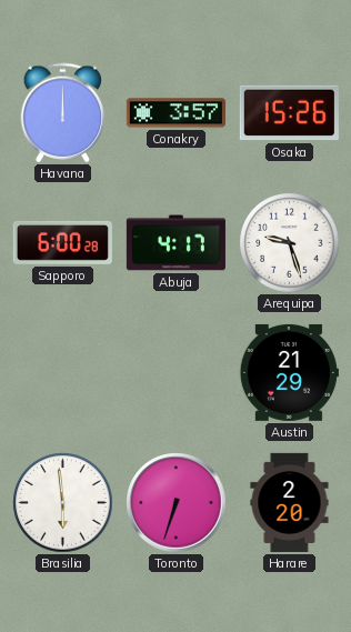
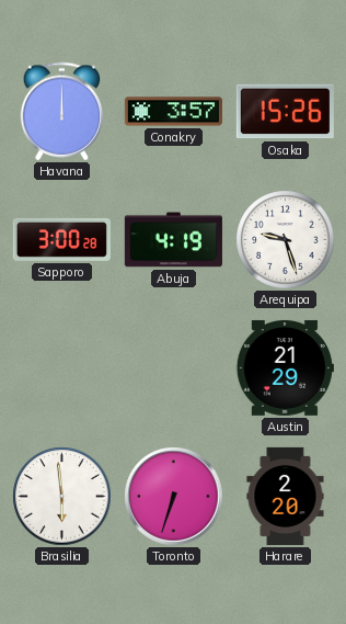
Sapporo: 6:00 -> 3:00
Abuja: 4:17 -> 4:19
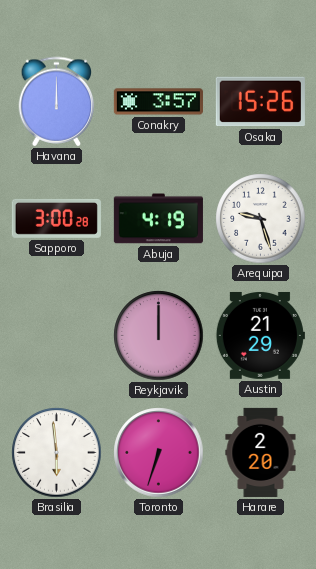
Reykjavik: none -> 12:00
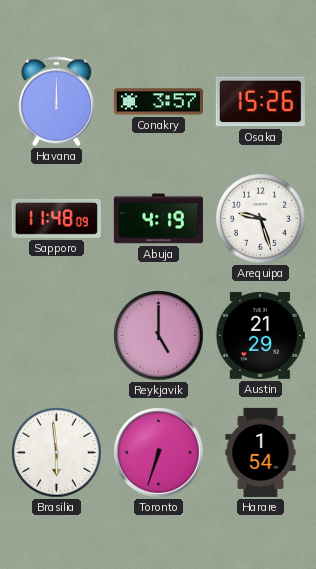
Sapporo: 3:00 -> 11:48
Reykjavik: 12:00 -> 5:00
Harare: 2:20 -> 1:54
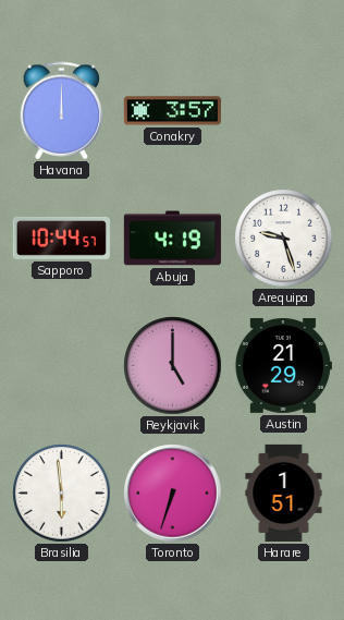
Osaka: 15:26 -> none
Sapporo: 11:48 -> 10:44
Harare: 1:54 -> 1:51
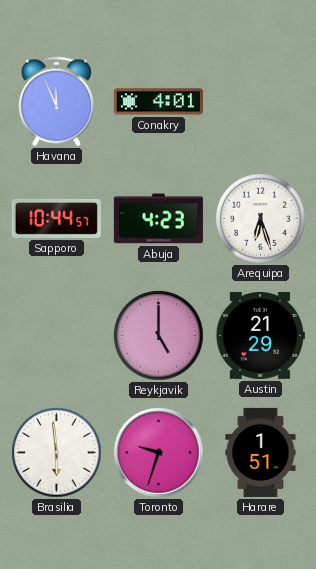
Havana: 12:00 -> 11:56
Conakry: 3:57 -> 4:01
Abuja: 4:19 -> 4:23
Arequipa: 9:27 -> 6:27
Toronto: 6:33 -> 9:33
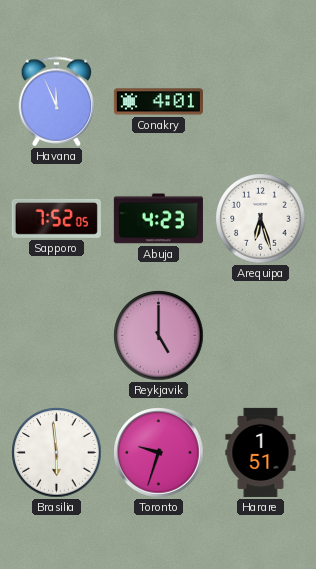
Sapporo: 10:44 -> 7:52
Austin: 21:29 -> none
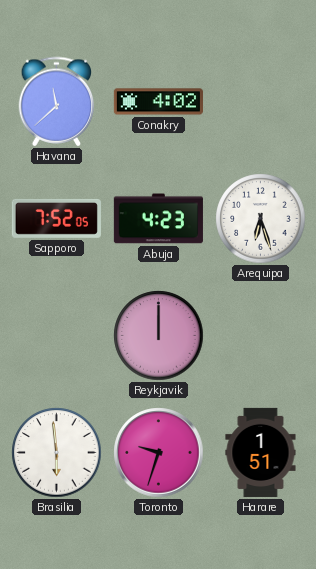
Havana: 11:56 -> 11:38
Conakry: 4:01 -> 4:02
Reykjavik: 5:00 -> 12:00
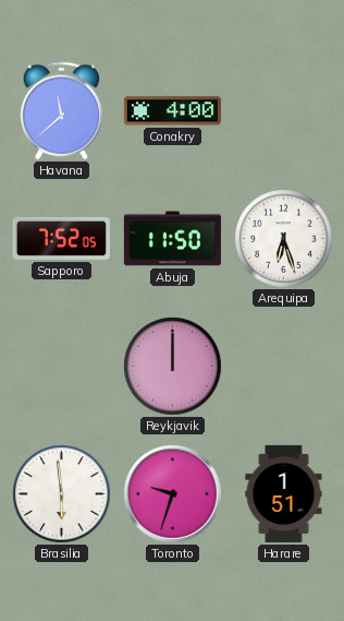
Conakry: 4:02 -> 4:00
Abuja: 4:23 -> 11:50
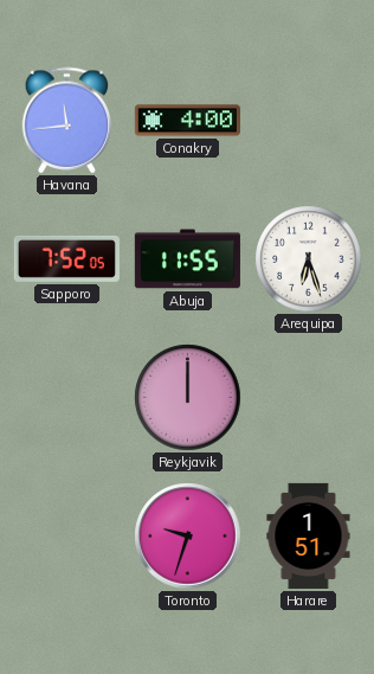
Havana: 11:38 -> 11:44
Abuja: 11:50 -> 11:55
Brasilia: 5:59 -> none
